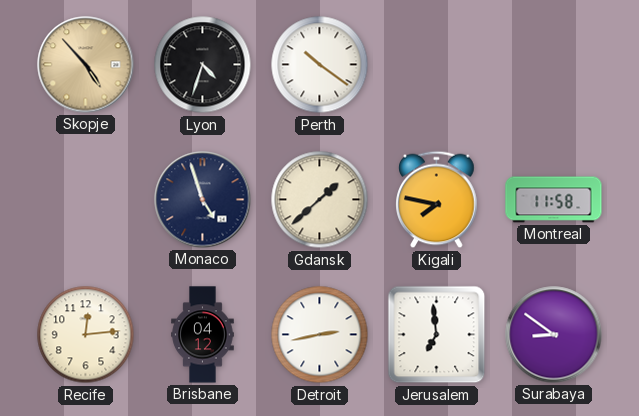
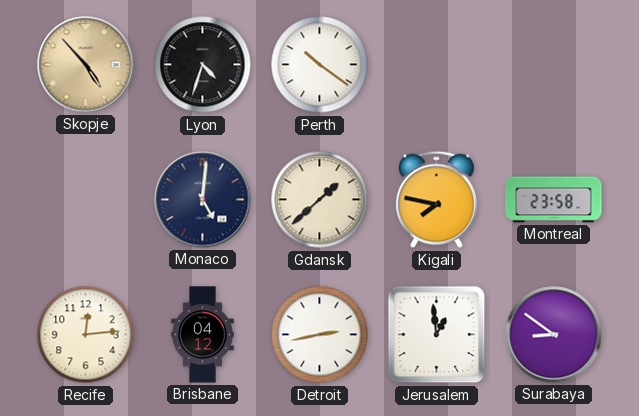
Monaco: 4:57 -> 5:01
Montreal: 11:58 -> 23:58
Jerusalem: 6:59 -> 12:59
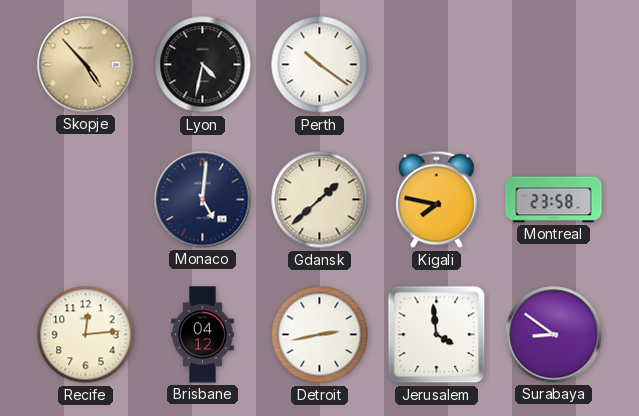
Lyon: 4:33 -> 4:32
Jerusalem: 12:59 -> 3:59
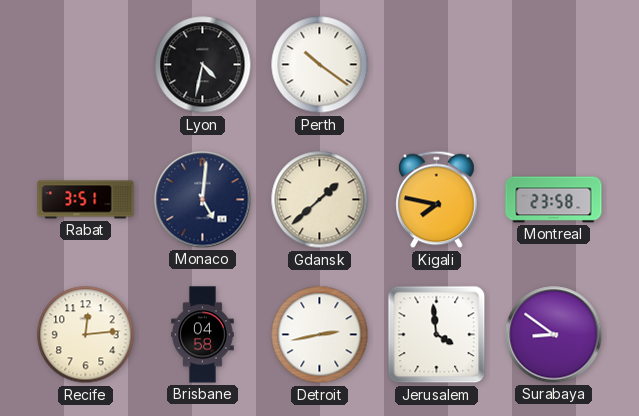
Skopje: 4:53 -> none
Rabat: none -> 3:51
Brisbane: 04:12 -> 04:58
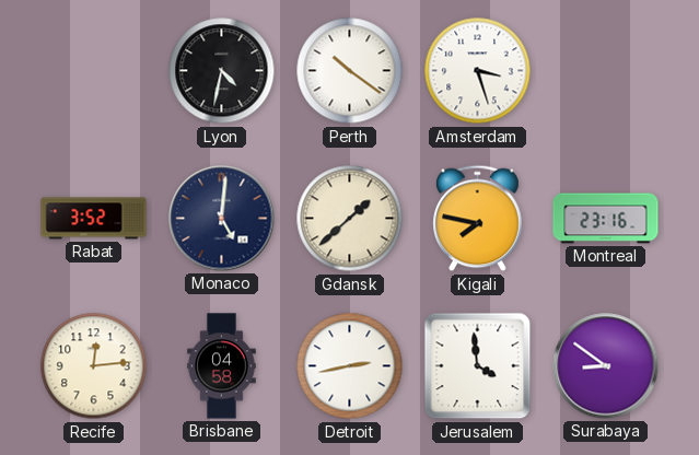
Amsterdam: none -> 3:27
Rabat: 3:51 -> 3:52
Montreal: 23:58 -> 23:16
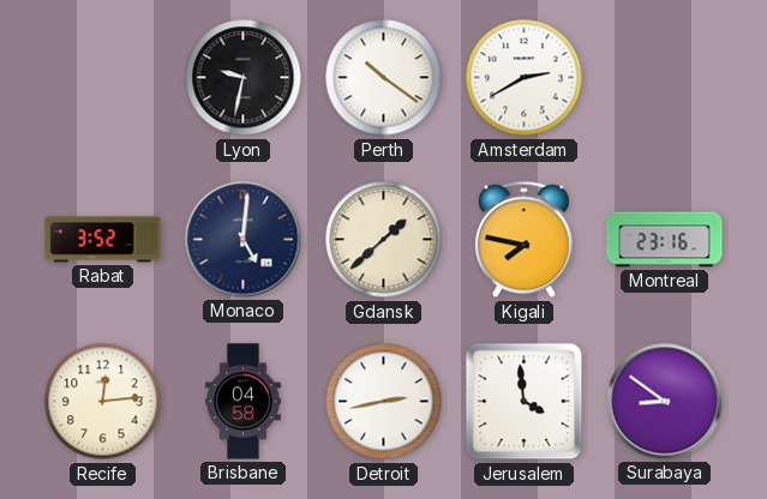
Lyon: 4:32 -> 9:32
Amsterdam: 3:27 -> 2:40
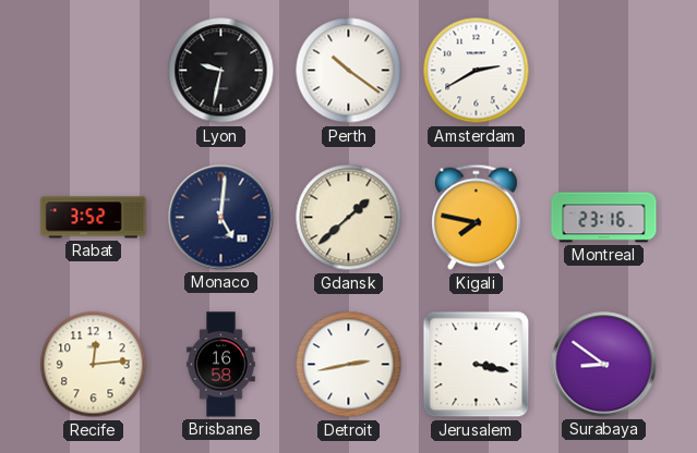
Brisbane: 04:58 -> 16:58
Jerusalem: 3:59 -> 3:17
